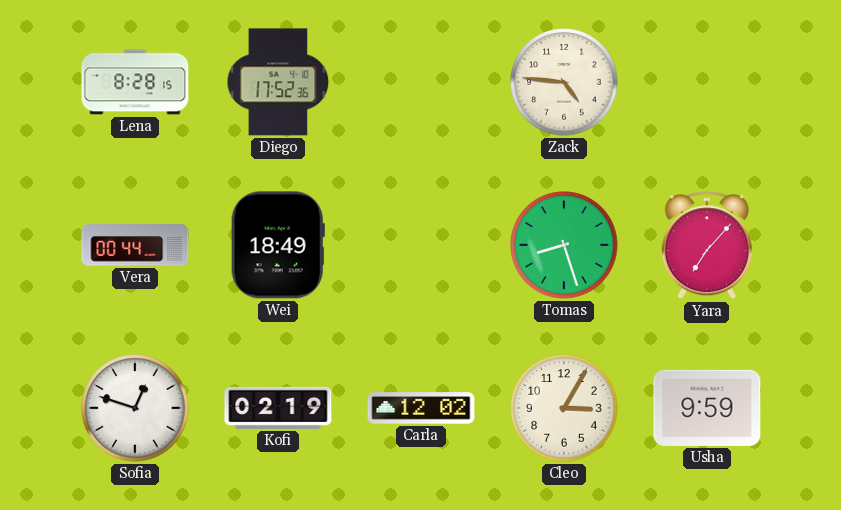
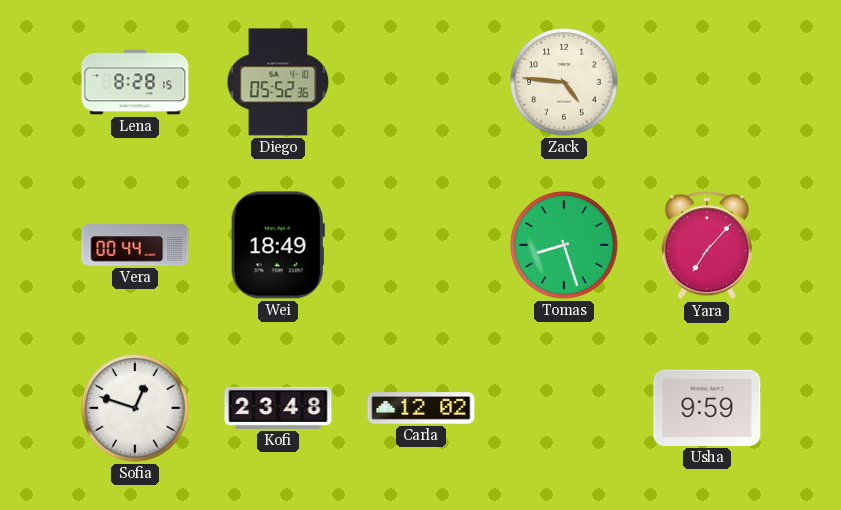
Diego: 17:52 -> 05:52
Kofi: 02:19 -> 23:48
Cleo: 3:05 -> none
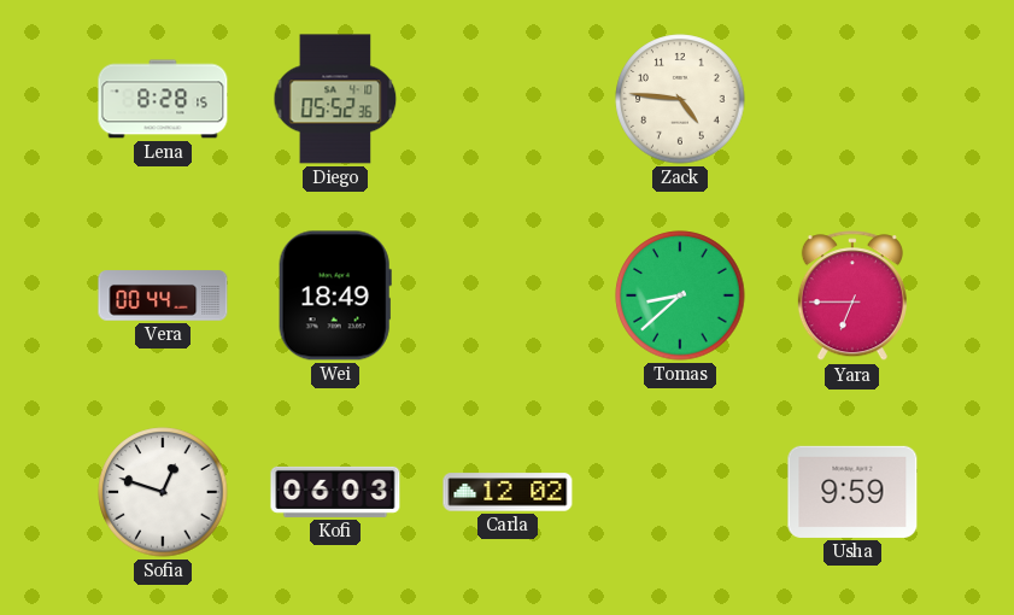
Tomas: 8:27 -> 8:38
Yara: 7:07 -> 6:45
Kofi: 23:48 -> 06:03
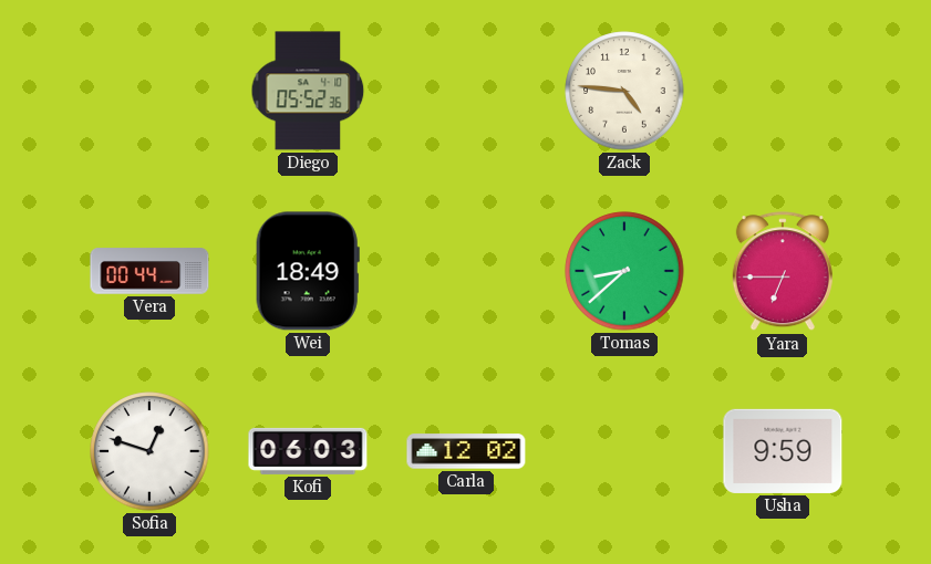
Lena: 8:28 -> none
